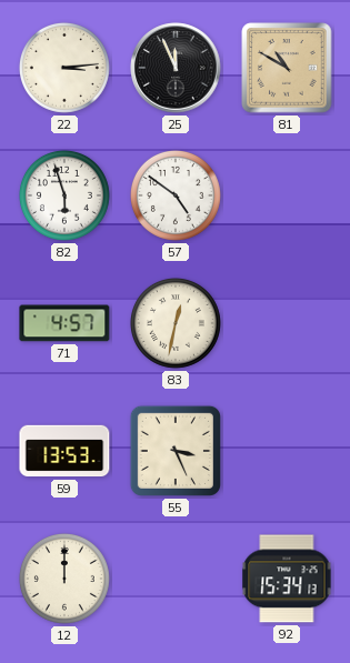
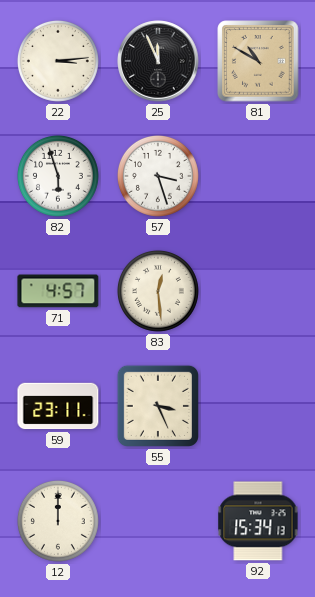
57: 4:51 -> 3:27
83: 12:32 -> 12:29
59: 13:53 -> 23:11
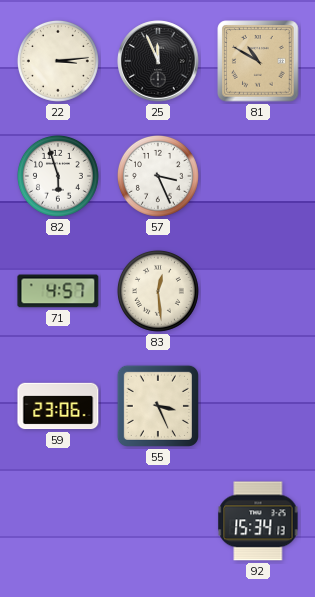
57: 3:27 -> 3:26
59: 23:11 -> 23:06
12: 12:00 -> none
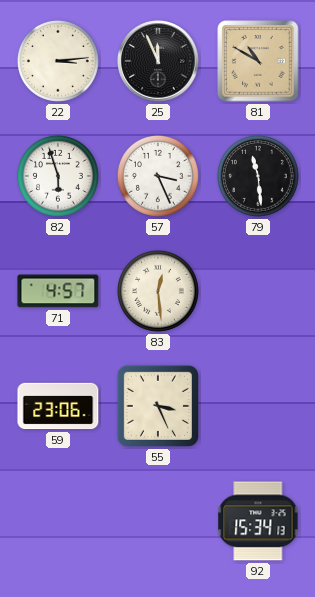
79: none -> 11:29
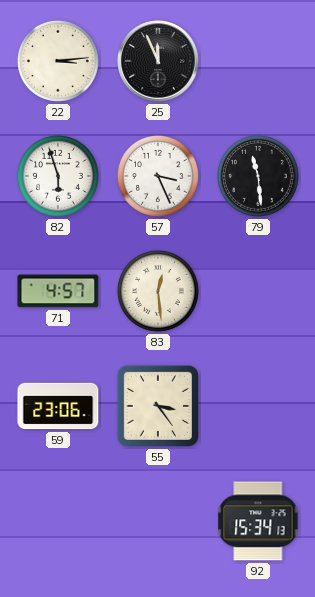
81: 10:50 -> none
55: 3:26 -> 3:24
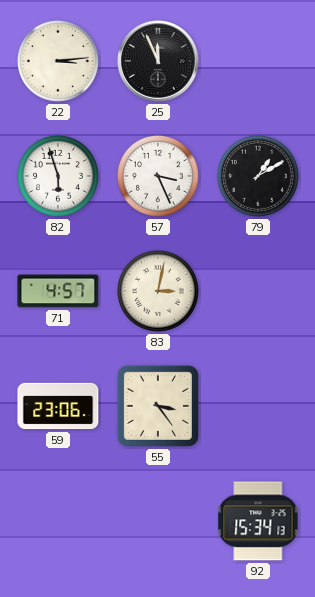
79: 11:29 -> 1:10
83: 12:29 -> 3:02
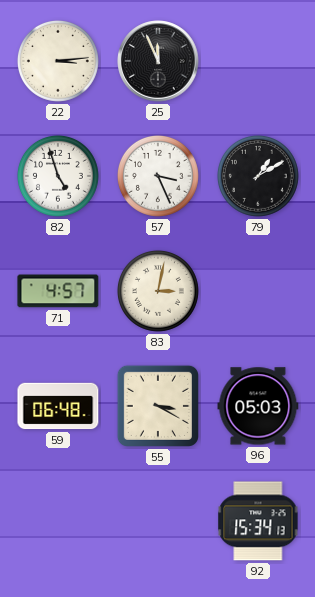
82: 5:57 -> 4:57
59: 23:06 -> 06:48
55: 3:24 -> 3:20
96: none -> 05:03
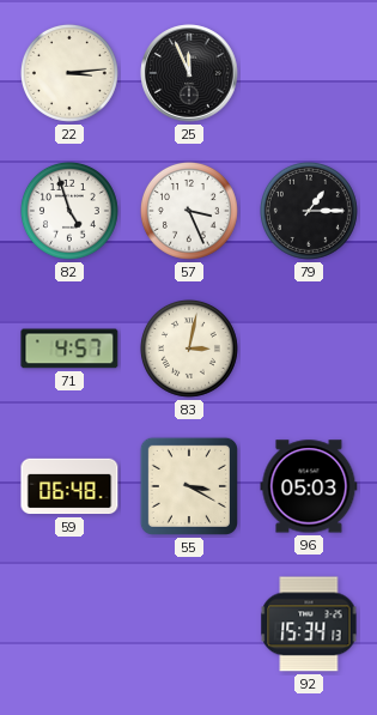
79: 1:10 -> 1:15
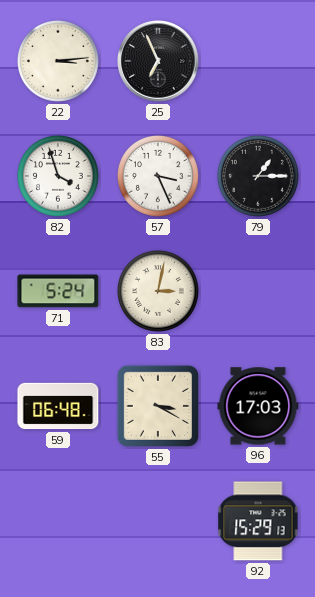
25: 11:56 -> 6:56
82: 4:57 -> 3:57
71: 4:57 -> 5:24
96: 05:03 -> 17:03
92: 15:34 -> 15:29
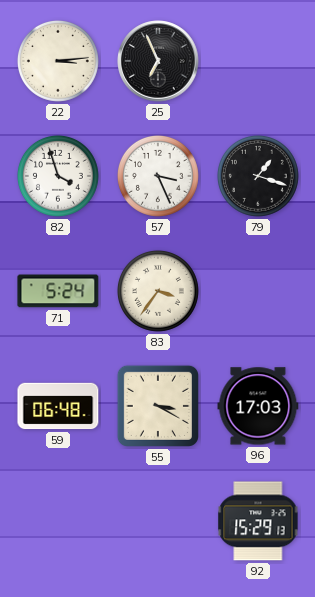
79: 1:15 -> 1:18
83: 3:02 -> 3:36
